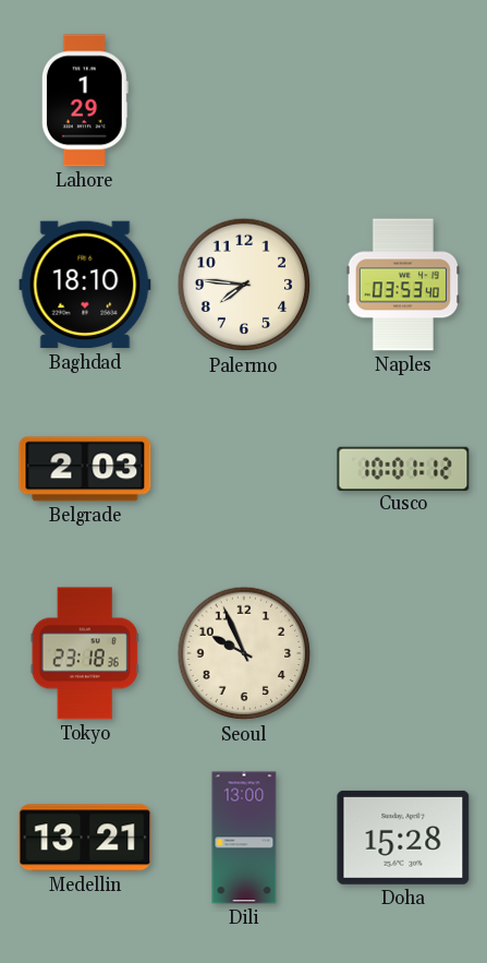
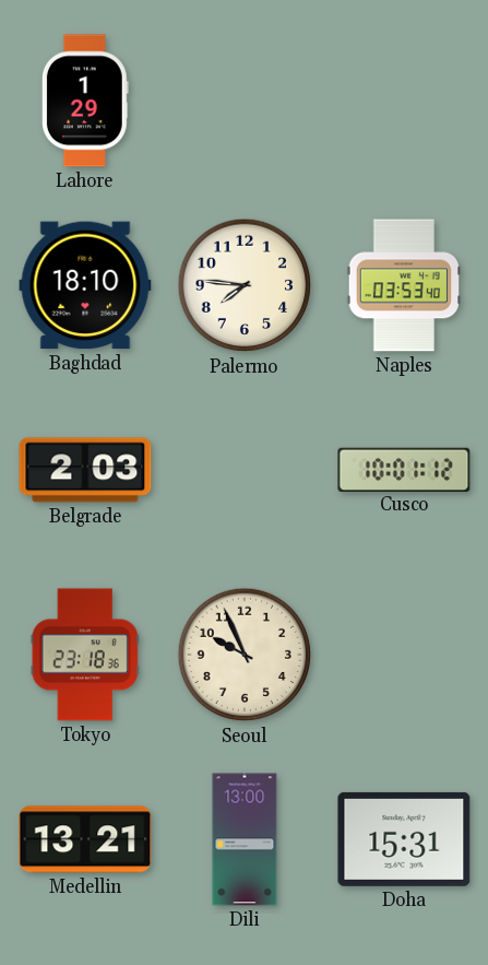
Doha: 15:28 -> 15:31
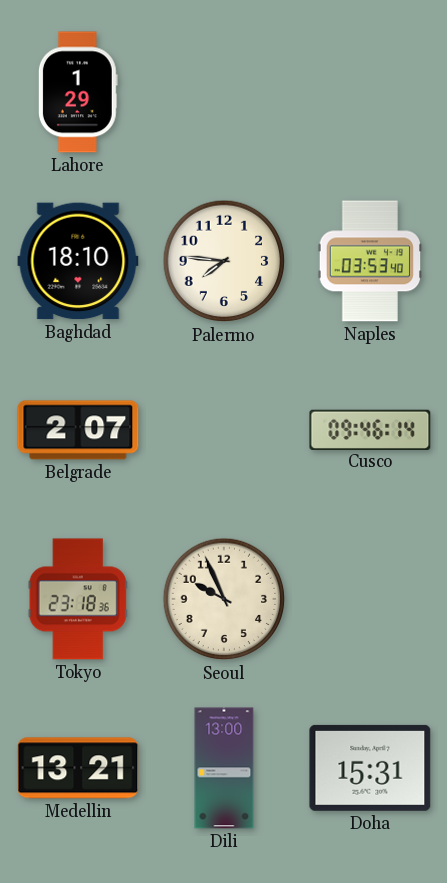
Belgrade: 2:03 -> 2:07
Cusco: 10:01 -> 09:46
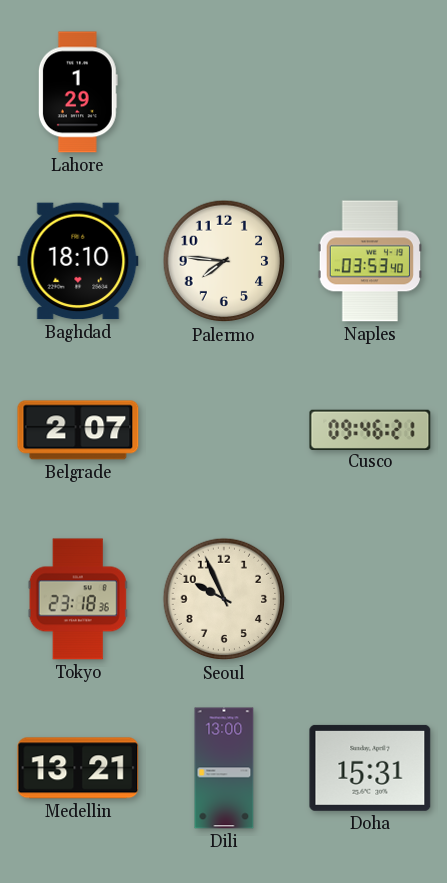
Cusco: 09:46:14 -> 09:46:21
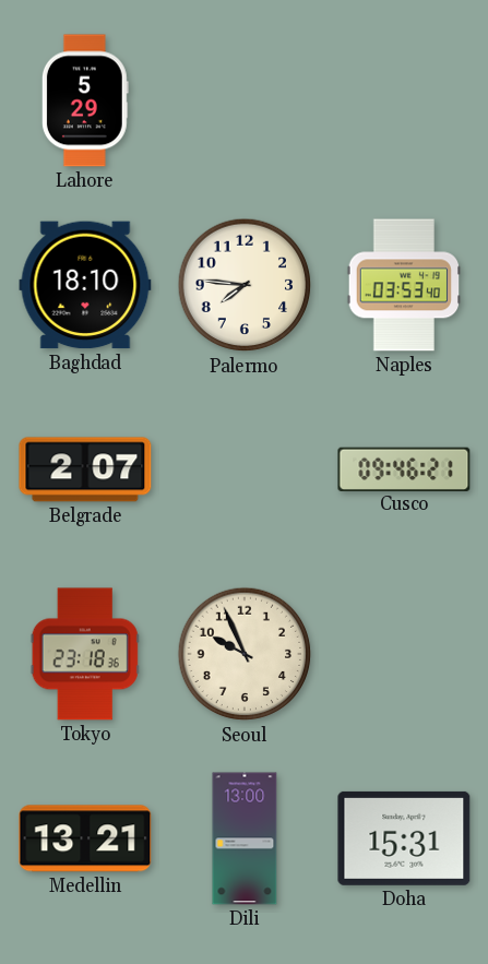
Lahore: 1:29 -> 5:29
